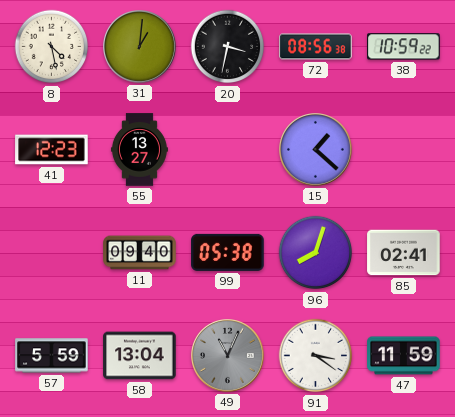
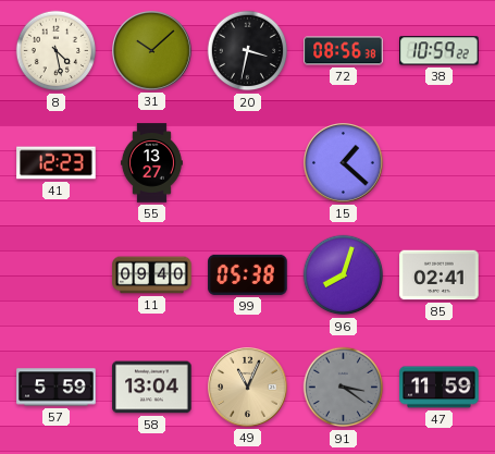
31: 1:01 -> 10:08
49 dial: grey -> champagne
91 dial: white -> grey
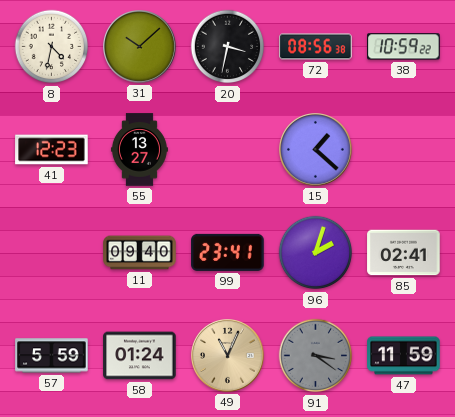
8: 4:28 -> 4:32
99: 05:38 -> 23:41
96: 8:03 -> 2:03
58: 13:04 -> 01:24
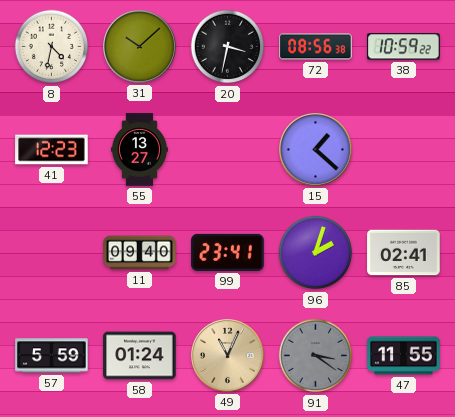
47: 11:59 -> 11:55
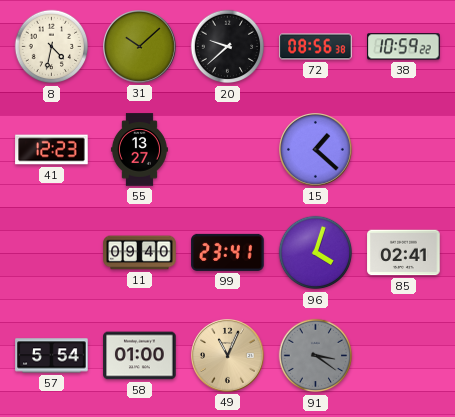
20: 3:32 -> 9:38
96: 2:03 -> 4:03
57: 5:59 -> 5:54
58: 01:24 -> 01:00
47: 11:55 -> none
